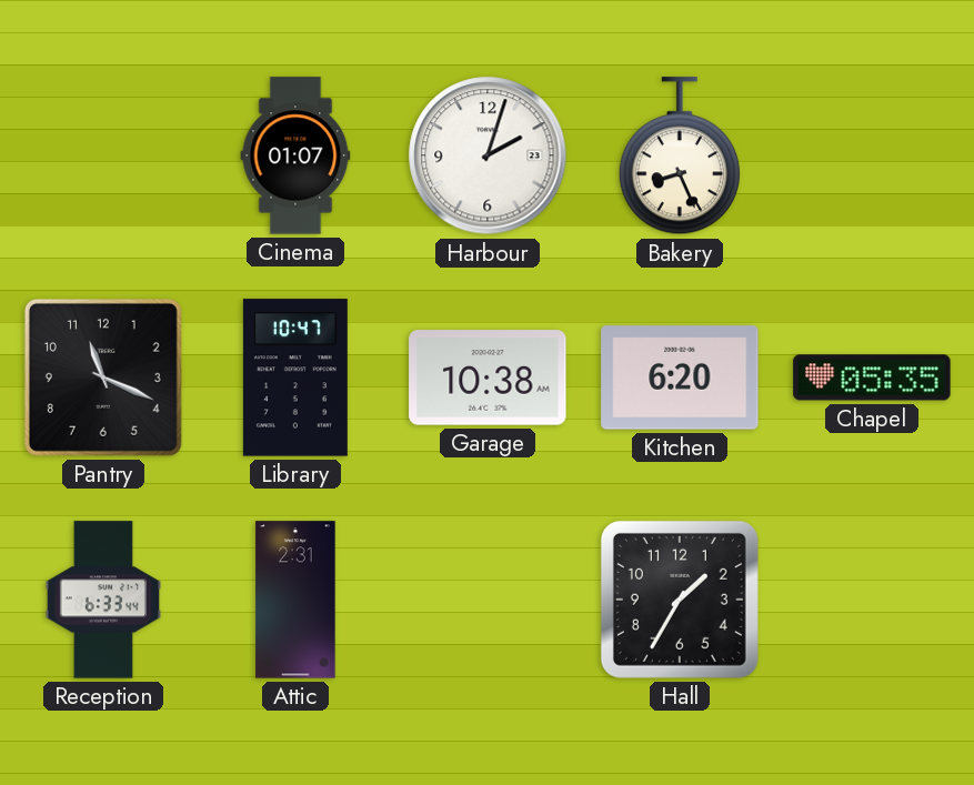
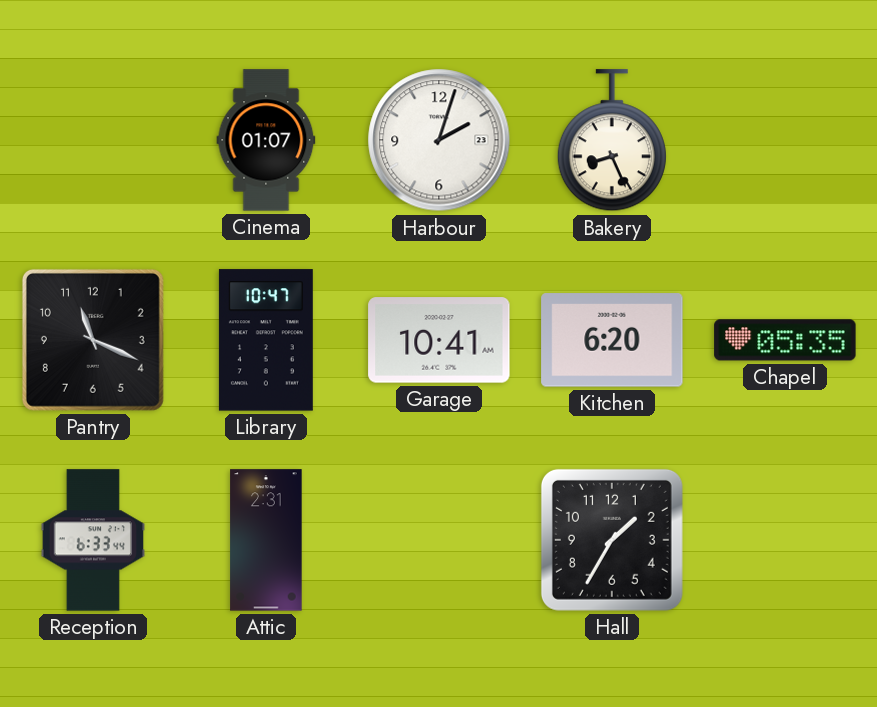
Garage: 10:38 -> 10:41
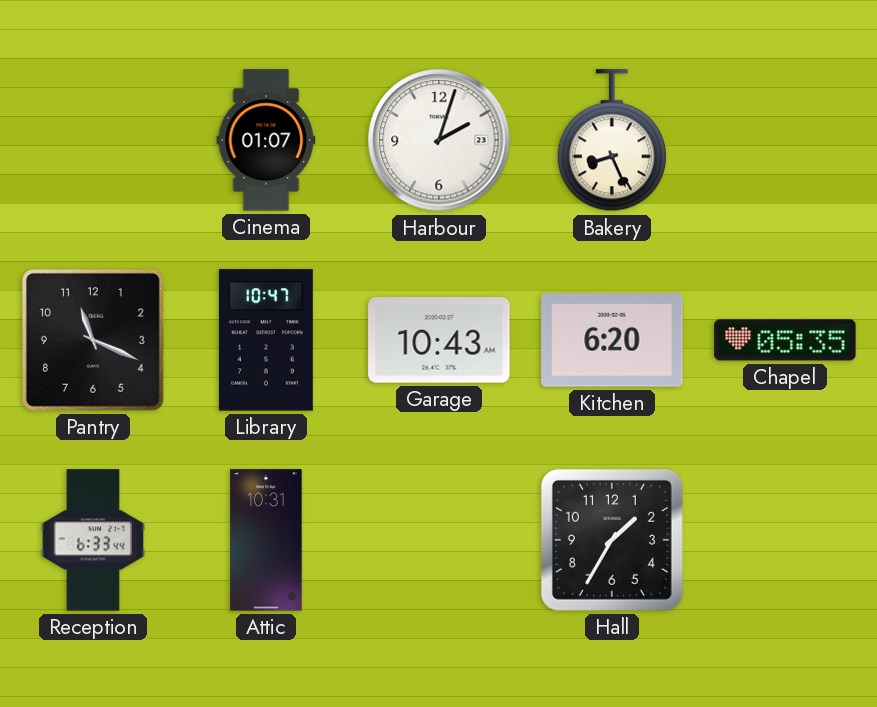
Garage: 10:41 -> 10:43
Attic: 2:31 -> 10:31
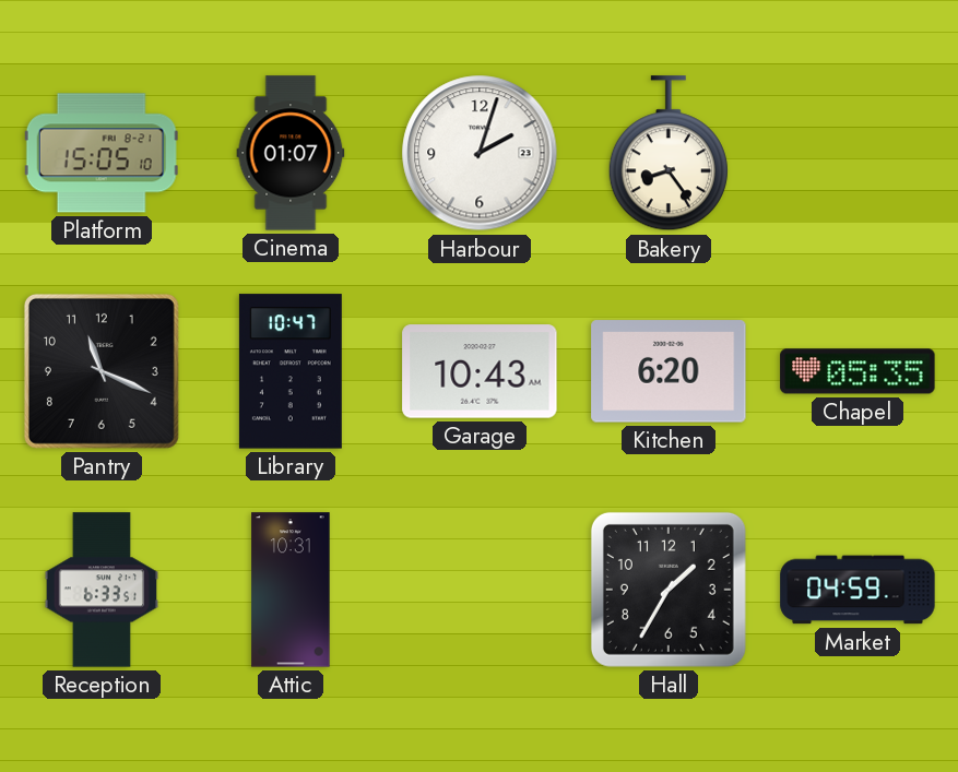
Platform: none -> 15:05
Bakery: 8:26 -> 8:24
Reception: 6:33:44 -> 6:33:51
Market: none -> 04:59
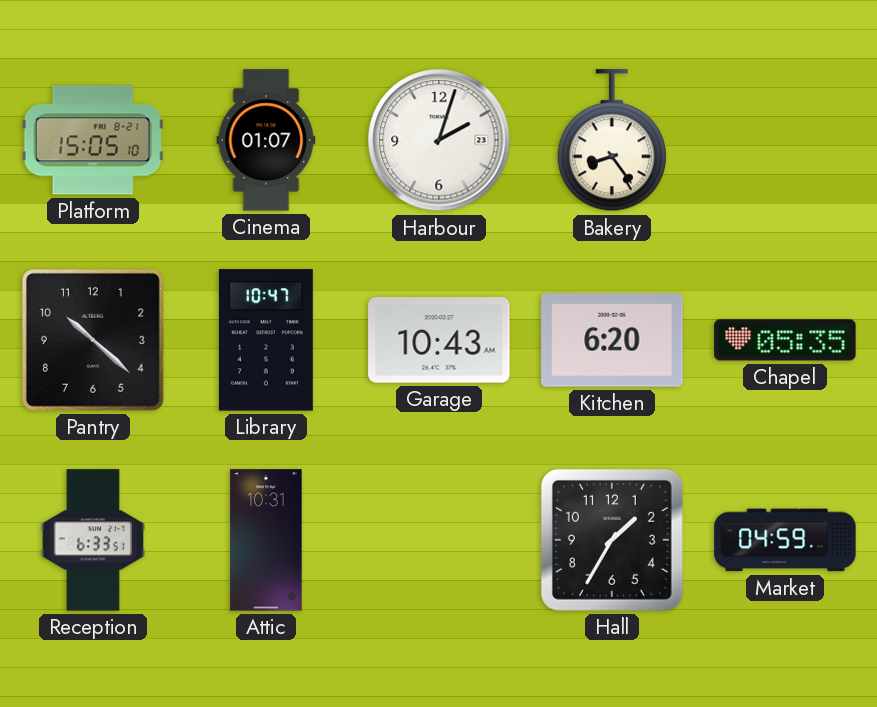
Pantry: 11:19 -> 10:22
